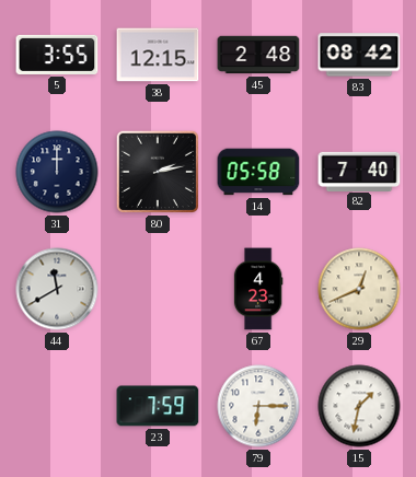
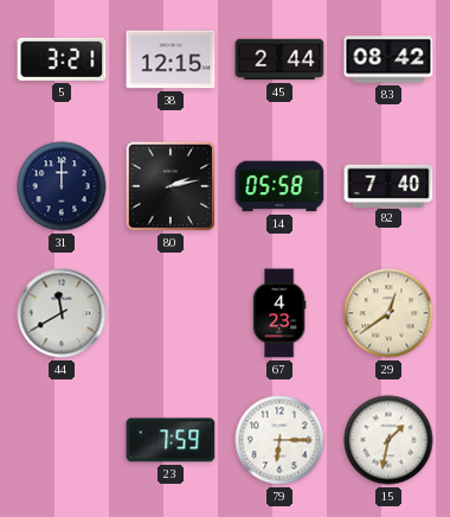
5: 3:55 -> 3:21
45: 2:48 -> 2:44
29: 12:41 -> 12:39
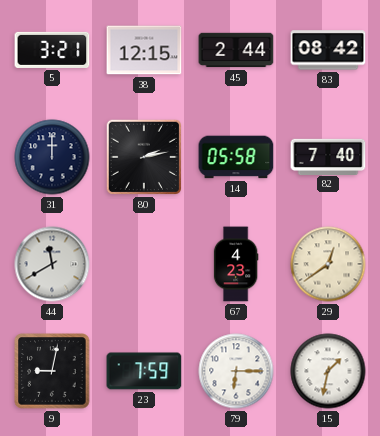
9: none -> 9:02
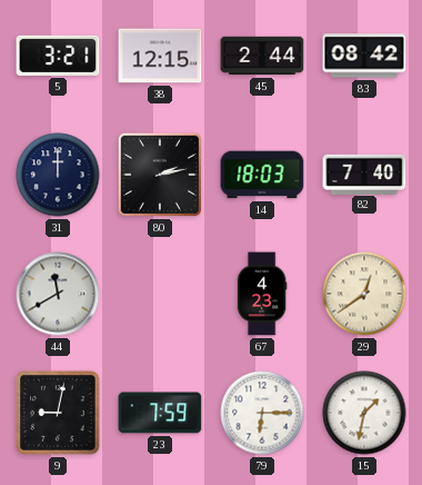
14: 05:58 -> 18:03
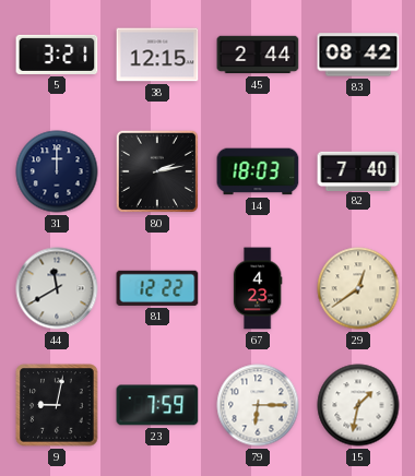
81: none -> 12:22
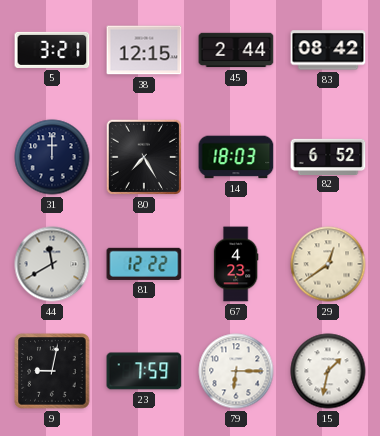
80: 2:13 -> 7:25
82: 7:40 -> 6:52
